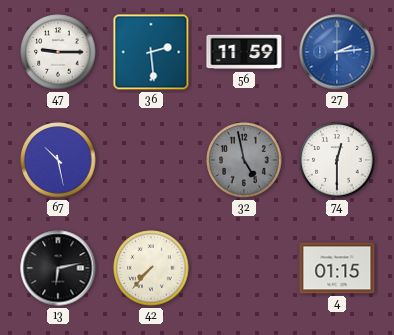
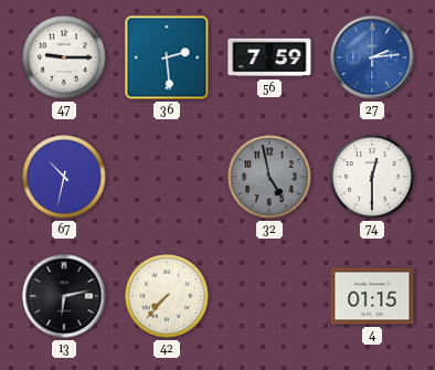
56: 11:59 -> 7:59
67: 10:28 -> 10:32
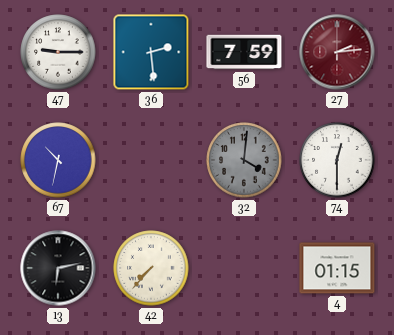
27 dial: blue -> burgundy
32: 4:58 -> 4:01
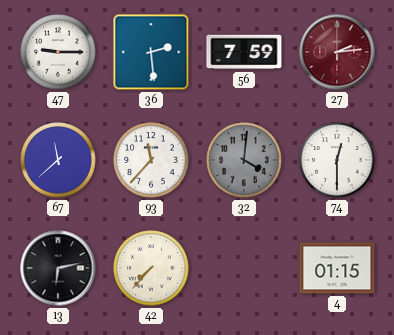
67: 10:32 -> 11:38
93: none -> 11:37
